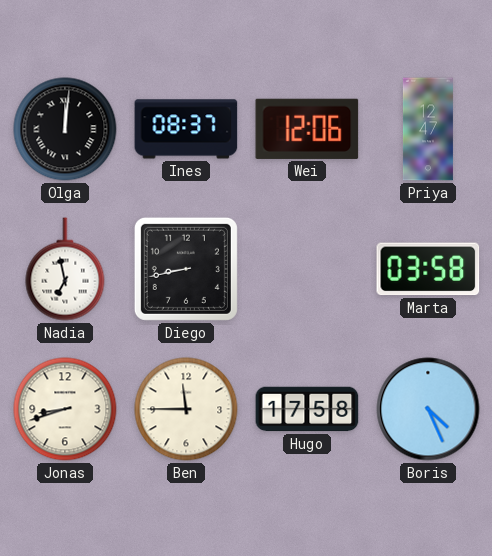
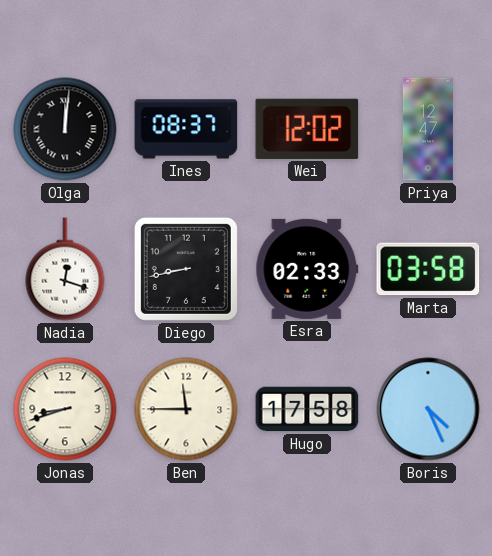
Wei: 12:06 -> 12:02
Nadia: 6:58 -> 12:18
Esra: none -> 02:33
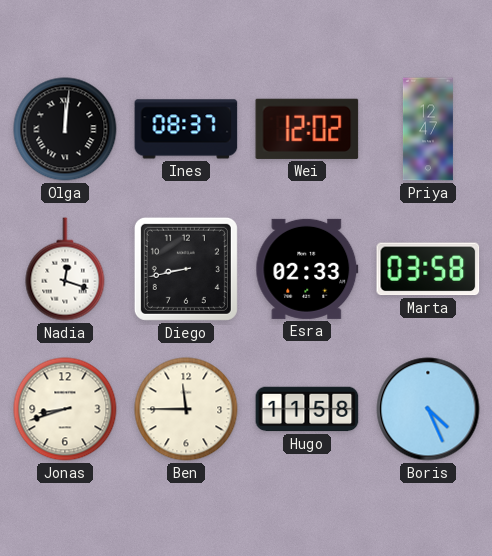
Hugo: 17:58 -> 11:58
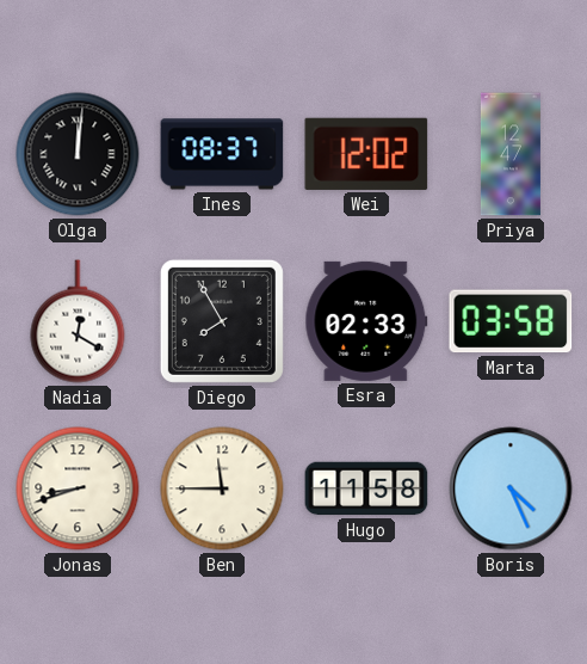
Nadia: 12:18 -> 12:20
Diego: 8:43 -> 7:55
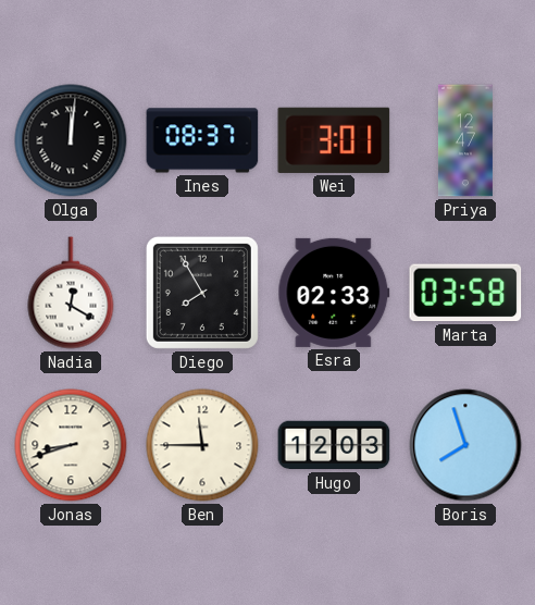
Wei: 12:02 -> 3:01
Hugo: 11:58 -> 12:03
Boris: 4:26 -> 7:57
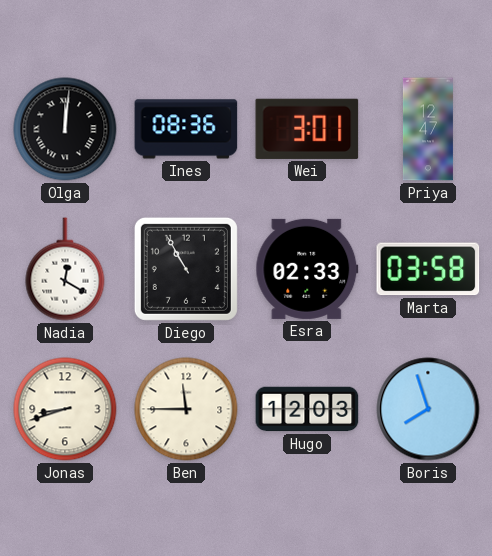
Ines: 08:37 -> 08:36
Diego: 7:55 -> 10:55
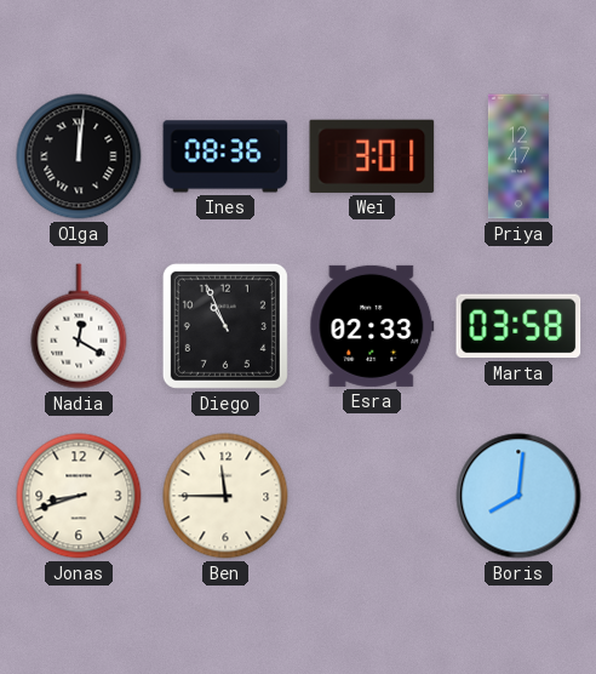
Diego: 10:55 -> 10:56
Hugo: 12:03 -> none
Boris: 7:57 -> 8:01
